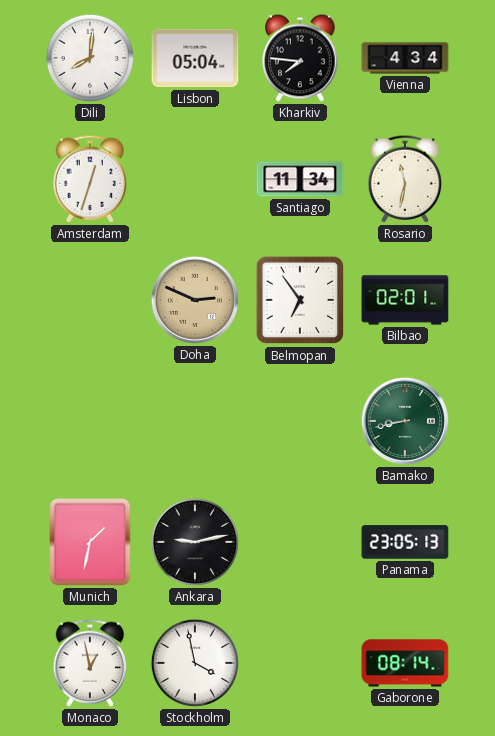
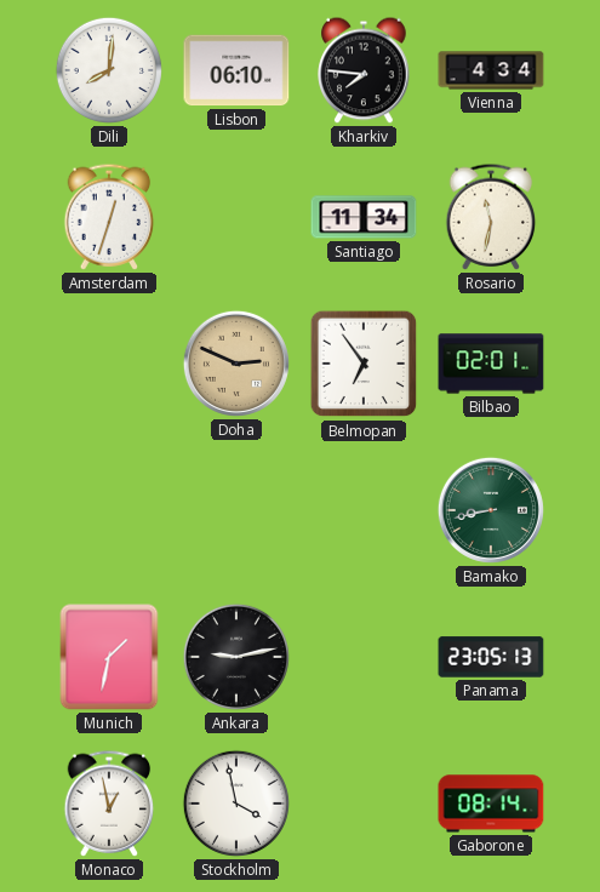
Lisbon: 05:04 -> 06:10
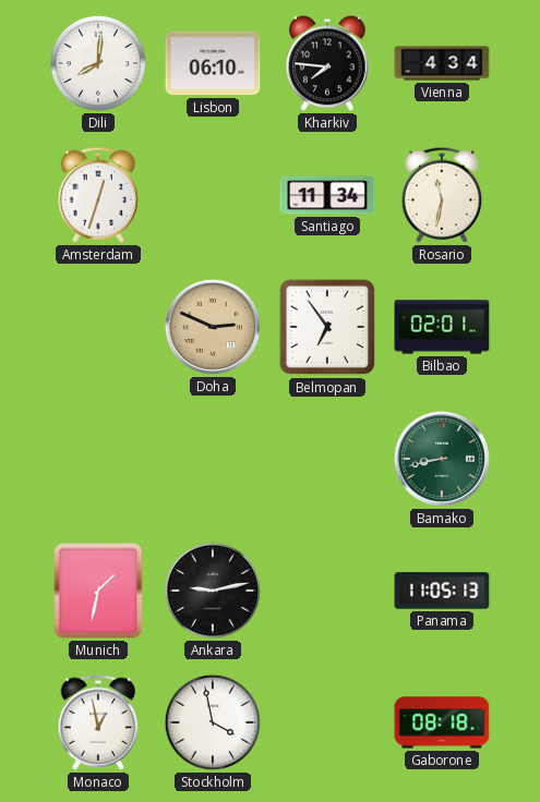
Panama: 23:05 -> 11:05
Gaborone: 08:14 -> 08:18
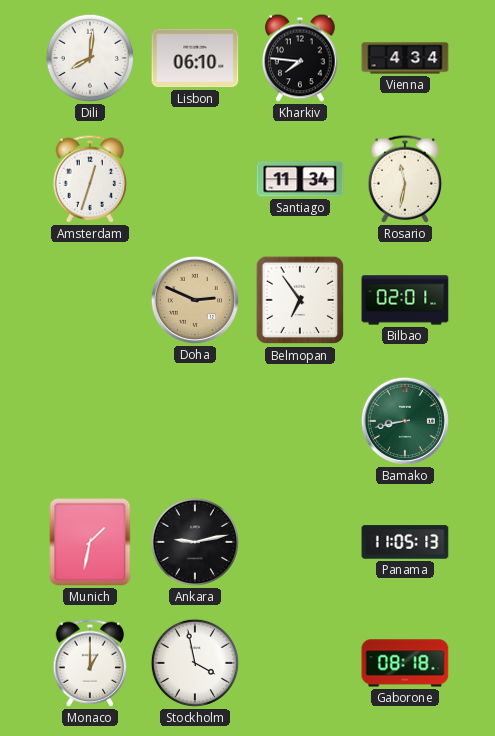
Monaco: 12:58 -> 1:00
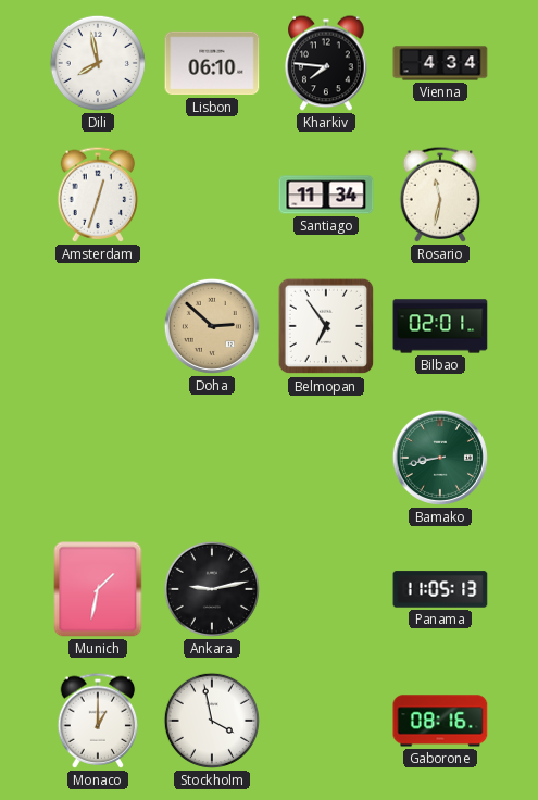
Dili: 8:01 -> 7:58
Doha: 2:49 -> 2:52
Gaborone: 08:18 -> 08:16
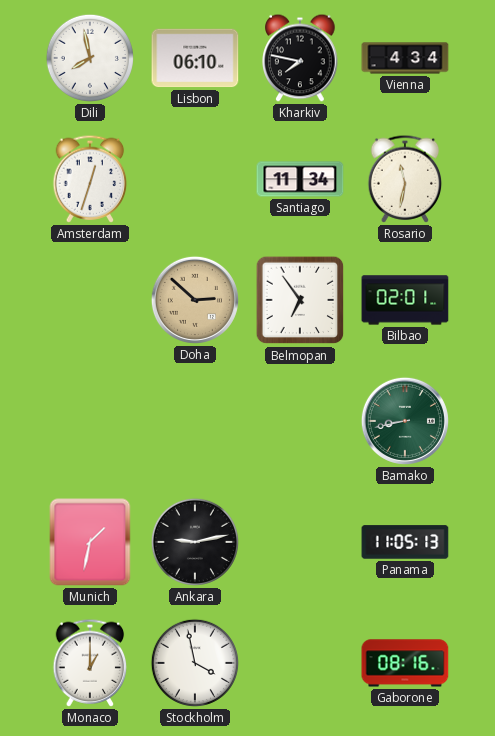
Kharkiv: 7:46 -> 7:47
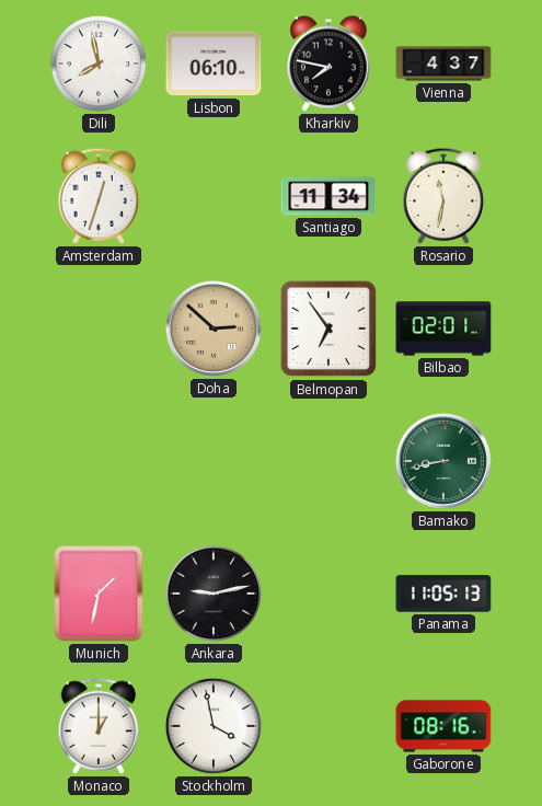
Vienna: 4:34 -> 4:37
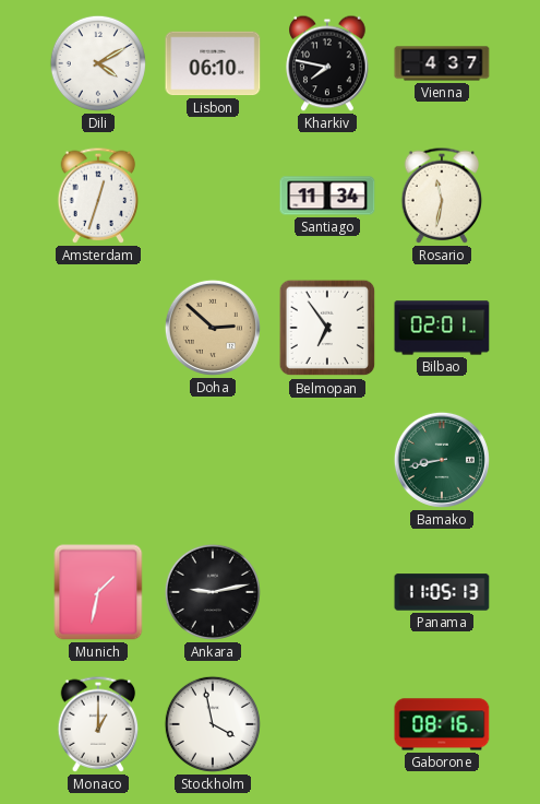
Dili: 7:58 -> 4:10
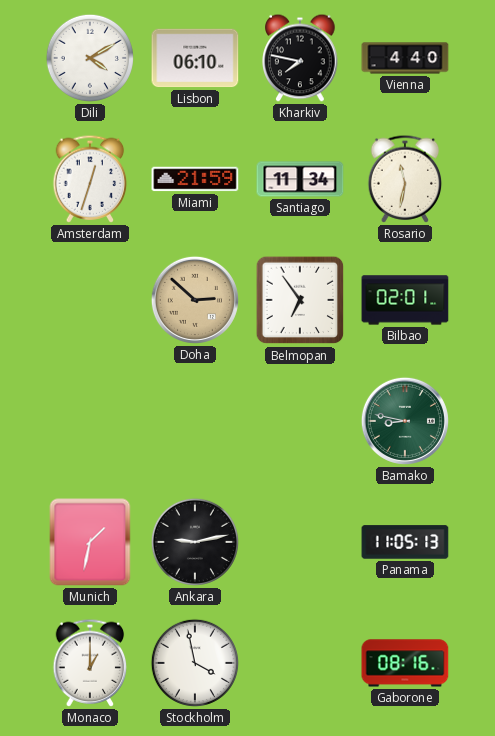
Vienna: 4:37 -> 4:40
Miami: none -> 21:59
Bamako: 8:43 -> 8:47
